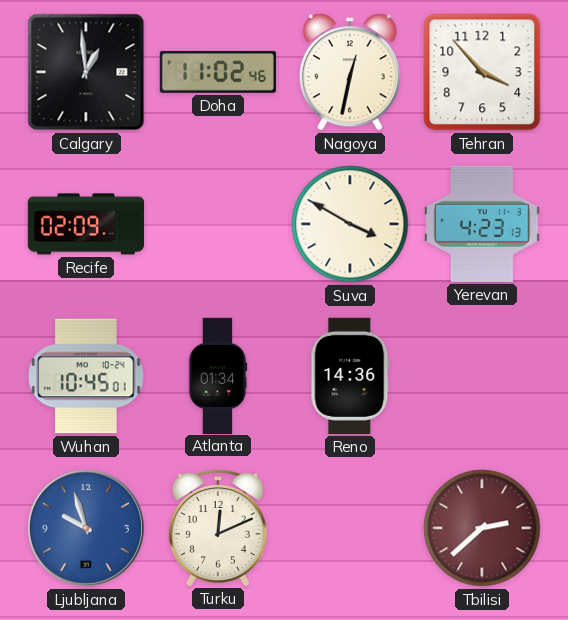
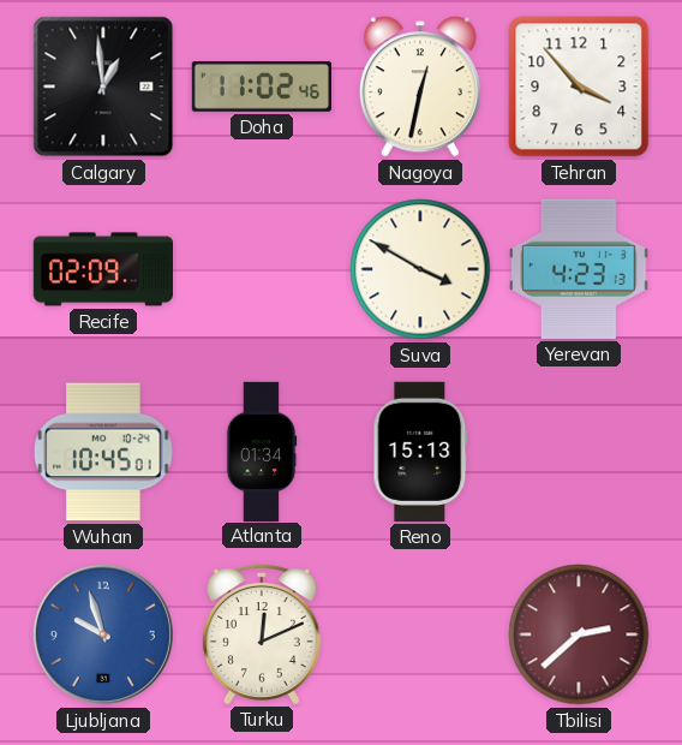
Reno: 14:36 -> 15:13
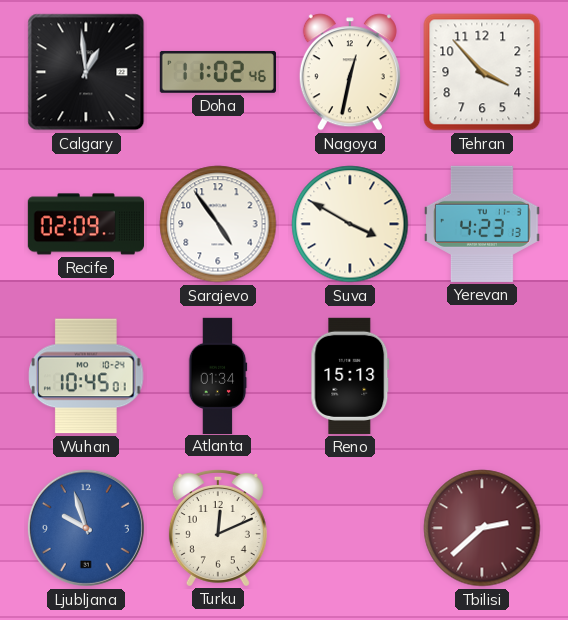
Sarajevo: none -> 4:54
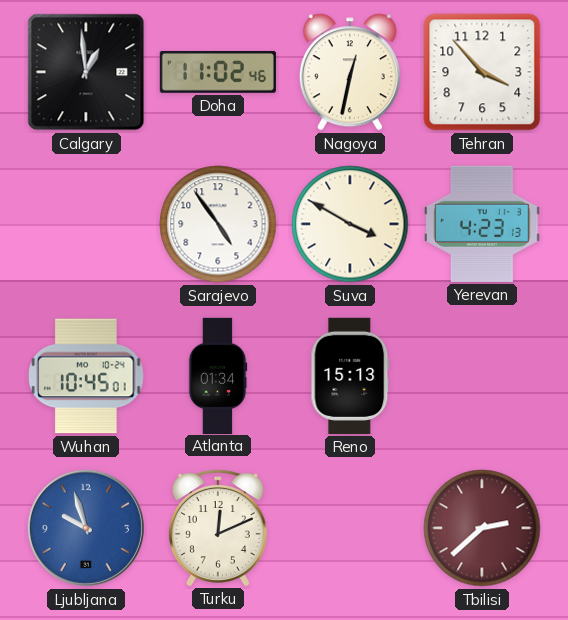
Recife: 02:09 -> none
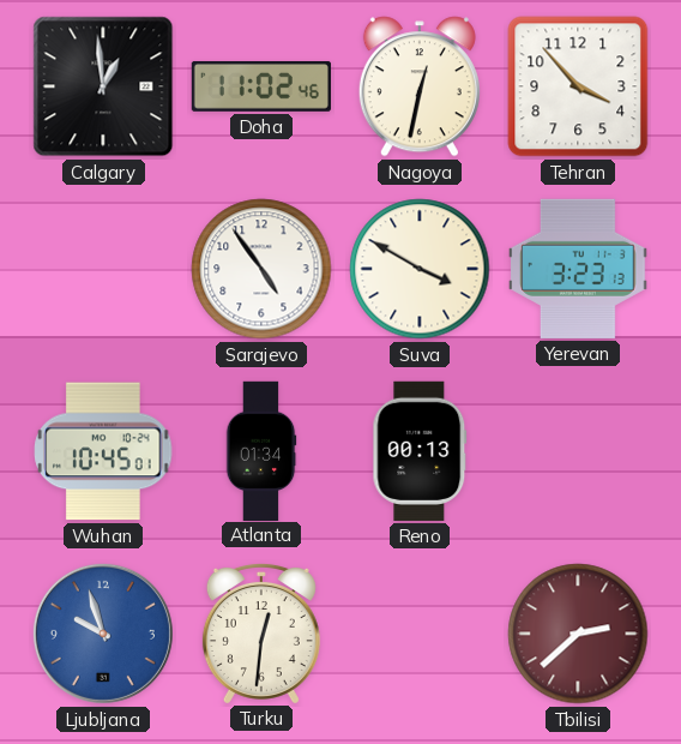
Yerevan: 4:23 -> 3:23
Reno: 15:13 -> 00:13
Turku: 12:11 -> 12:31
